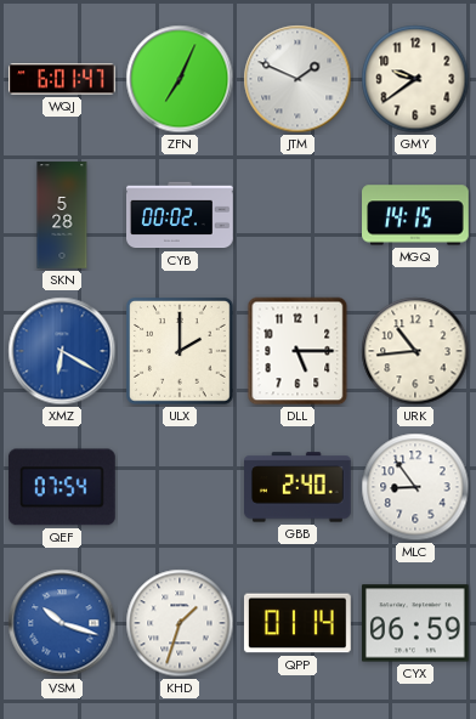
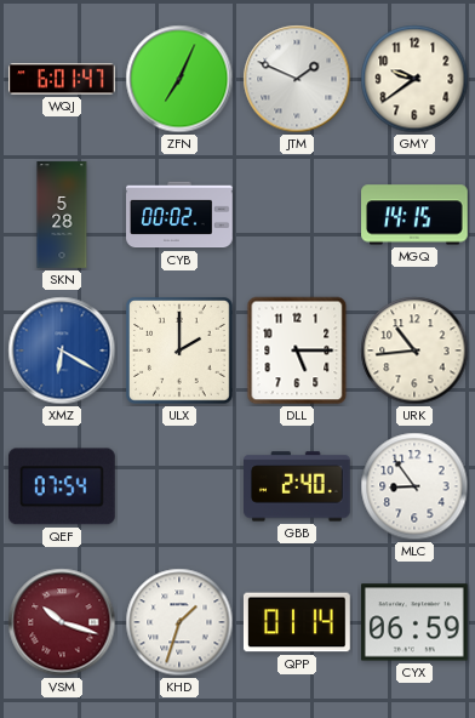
VSM dial: blue -> burgundy
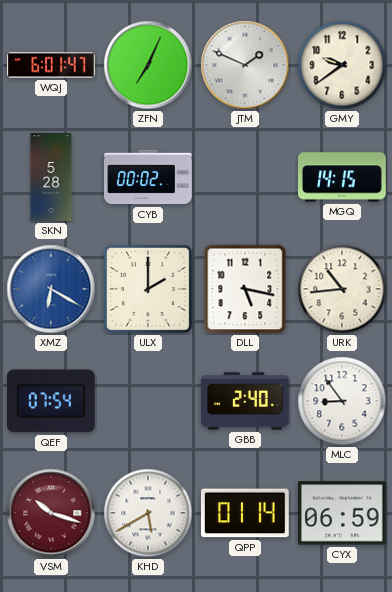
DLL: 5:15 -> 5:17
KHD: 1:33 -> 5:40
